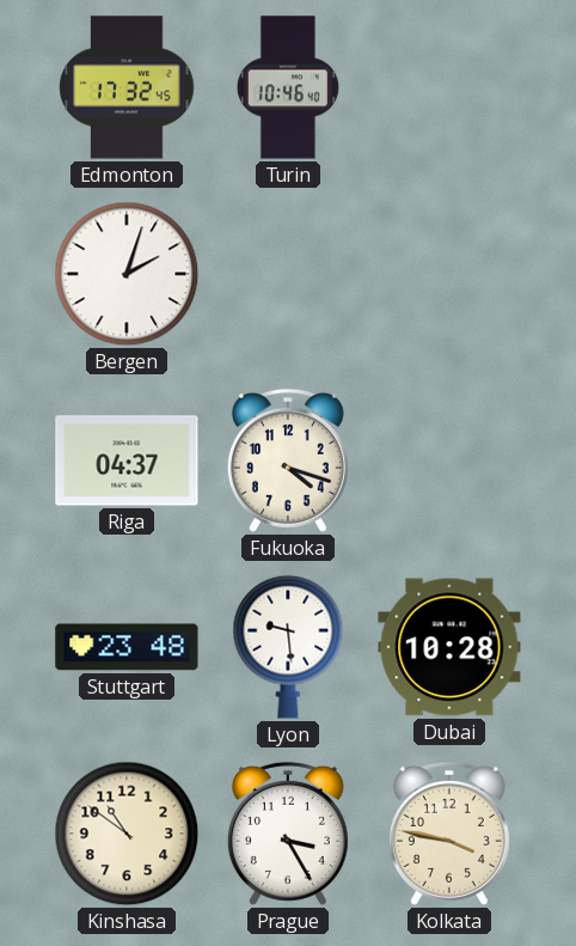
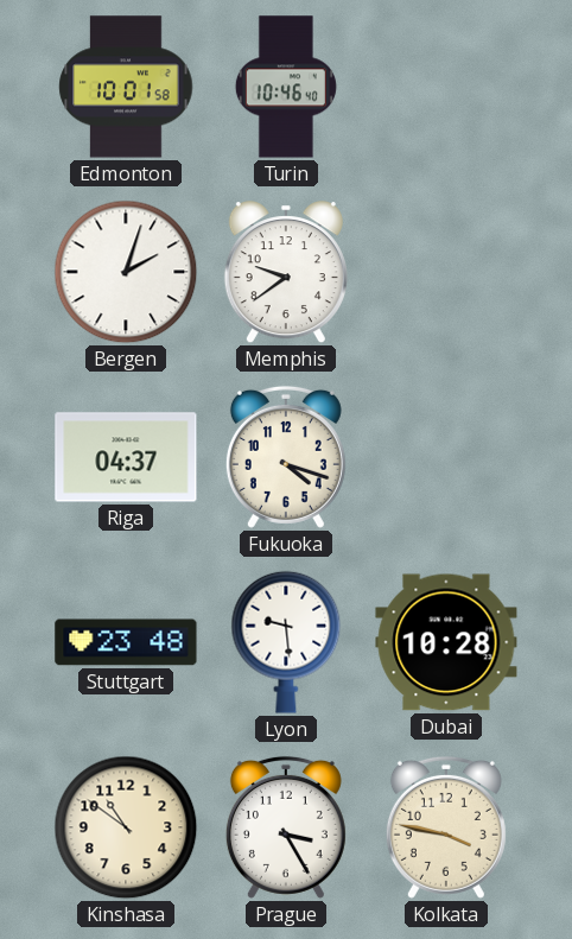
Edmonton: 17:32 -> 10:01
Memphis: none -> 9:39
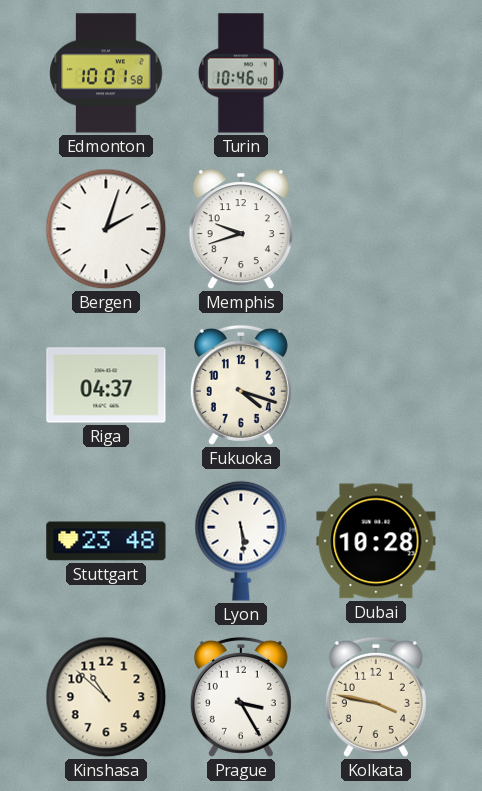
Memphis: 9:39 -> 9:42
Lyon: 9:29 -> 5:29
Kinshasa: 10:51 -> 10:52
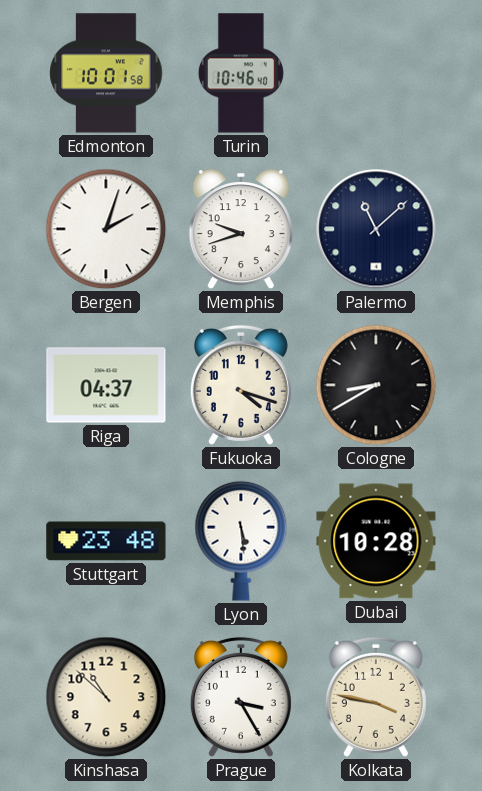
Palermo: none -> 11:08
Cologne: none -> 8:40
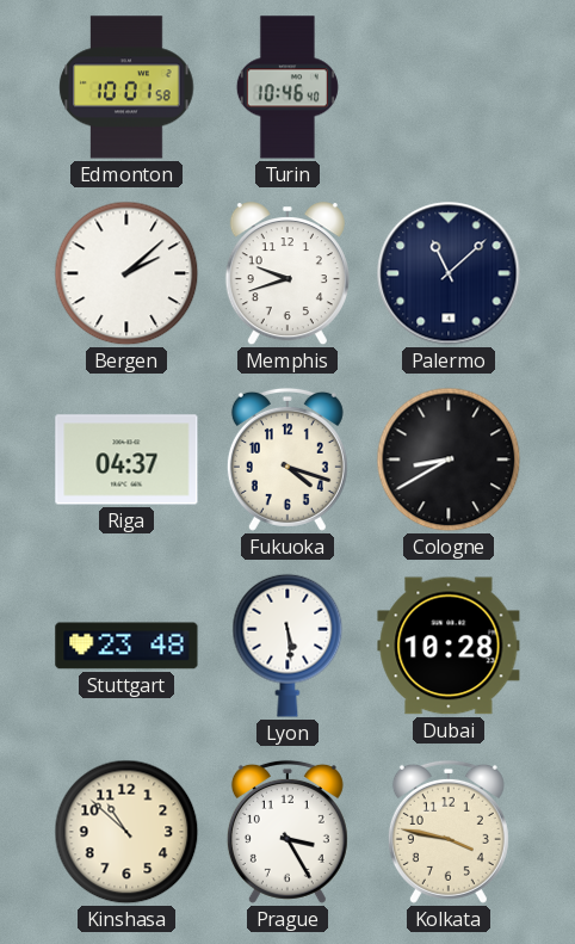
Bergen: 2:03 -> 2:08
